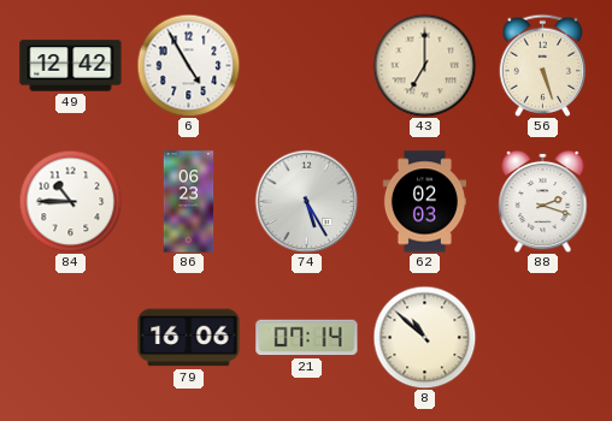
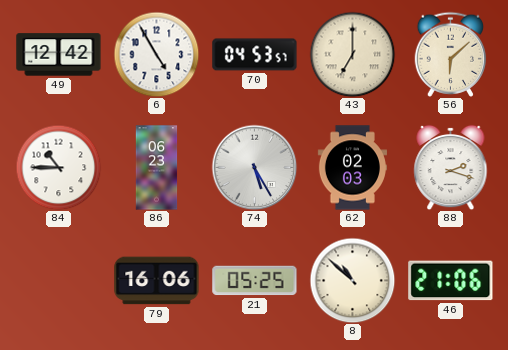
70: none -> 04:53
56: 5:27 -> 6:08
21: 07:14 -> 05:25
46: none -> 21:06
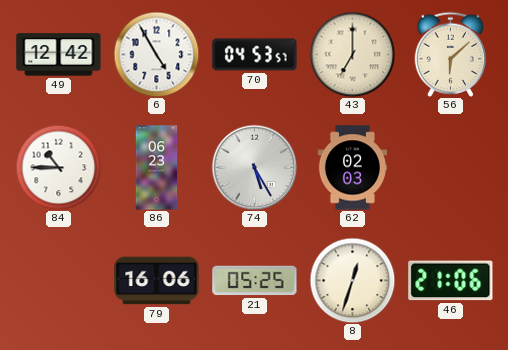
88: 2:18 -> none
8: 10:52 -> 12:33
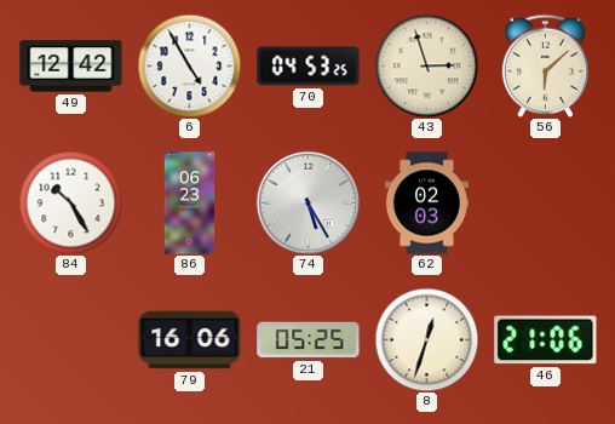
70: 04:53:57 -> 04:53:25
43: 7:00 -> 2:57
84: 10:45 -> 10:25
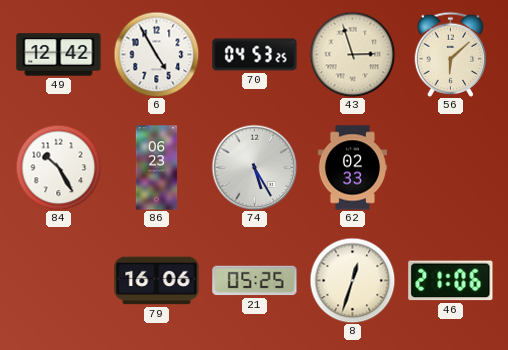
62: 02:03 -> 02:33
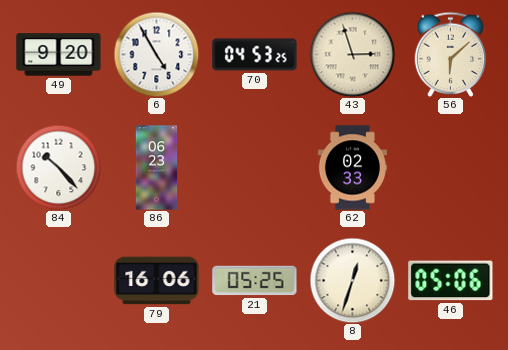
49: 12:42 -> 9:20
84: 10:25 -> 10:23
74: 5:25 -> none
46: 21:06 -> 05:06
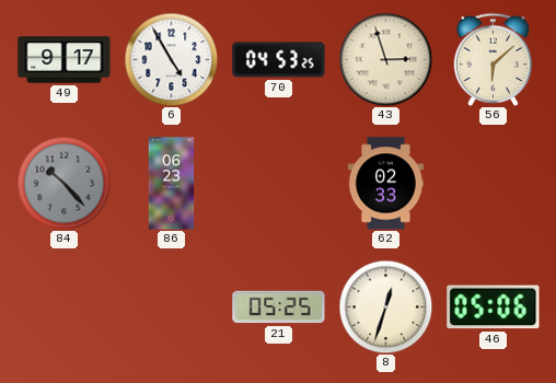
49: 9:20 -> 9:17
84 dial: white -> grey
79: 16:06 -> none
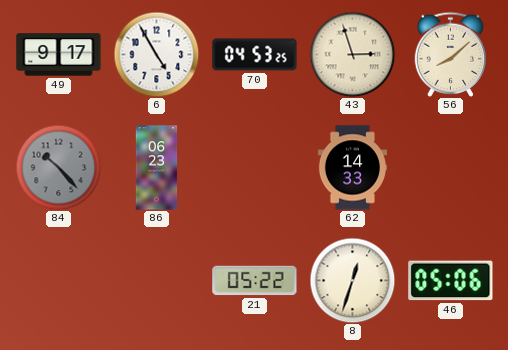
56: 6:08 -> 8:08
62: 02:33 -> 14:33
21: 05:25 -> 05:22
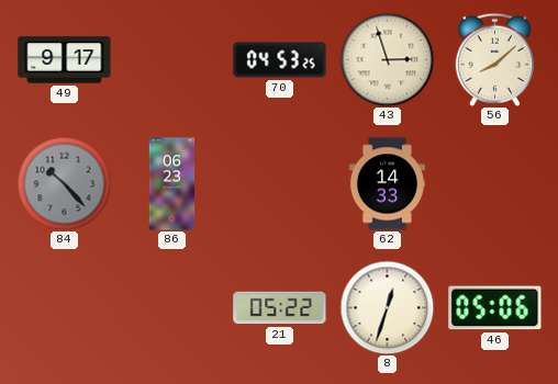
6: 4:55 -> none
